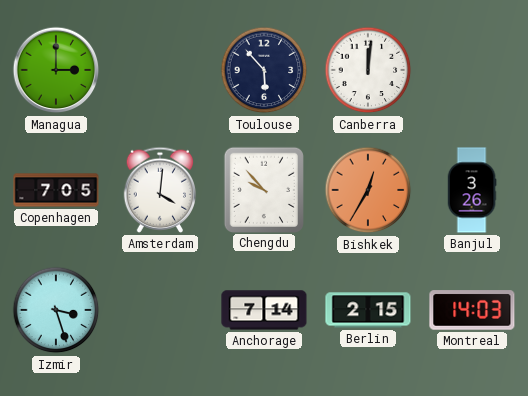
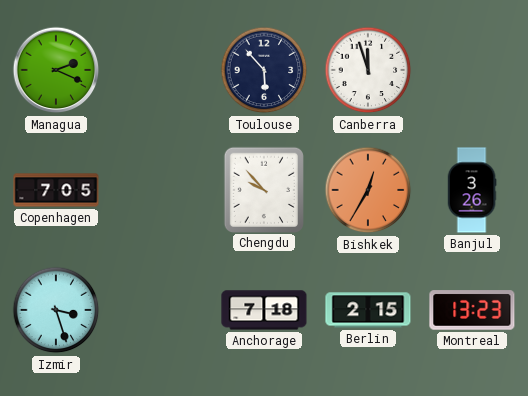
Managua: 3:00 -> 2:19
Canberra: 12:01 -> 11:57
Amsterdam: 4:01 -> none
Anchorage: 7:14 -> 7:18
Montreal: 14:03 -> 13:23
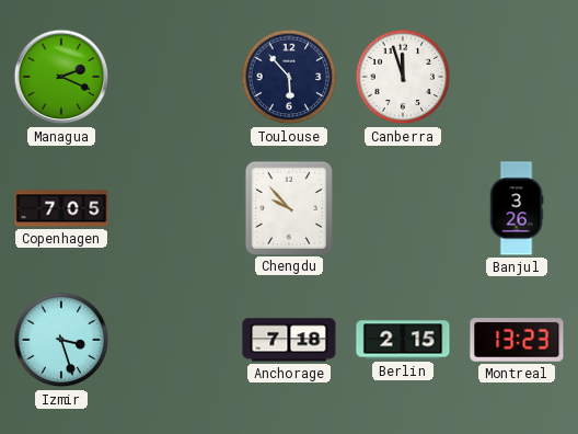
Bishkek: 12:35 -> none
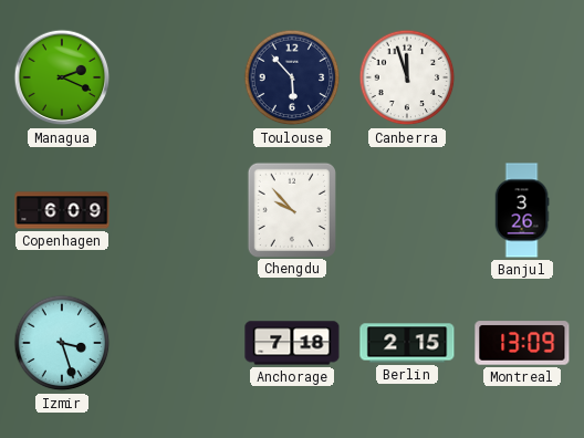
Copenhagen: 7:05 -> 6:09
Montreal: 13:23 -> 13:09
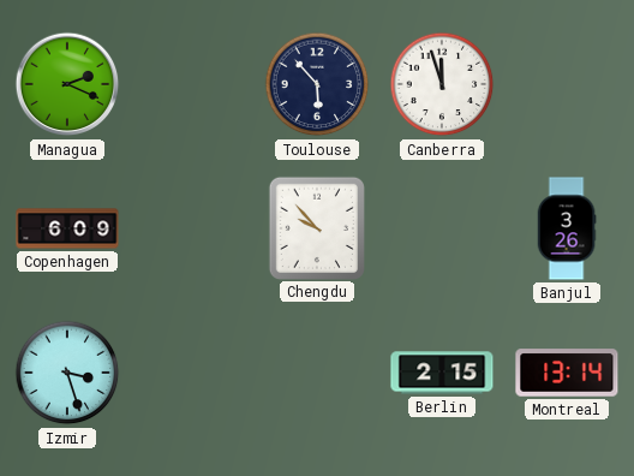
Anchorage: 7:18 -> none
Montreal: 13:09 -> 13:14
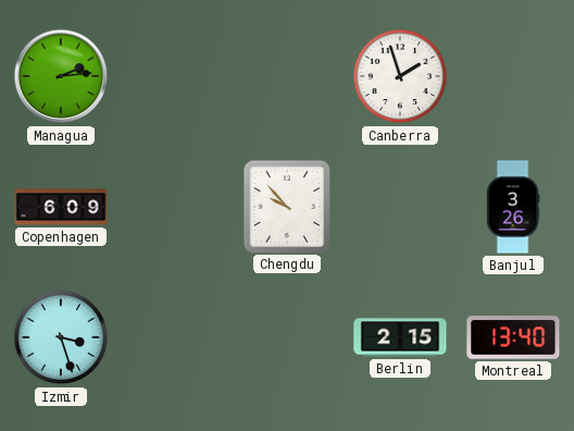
Managua: 2:19 -> 2:14
Toulouse: 5:53 -> none
Canberra: 11:57 -> 1:57
Montreal: 13:14 -> 13:40
